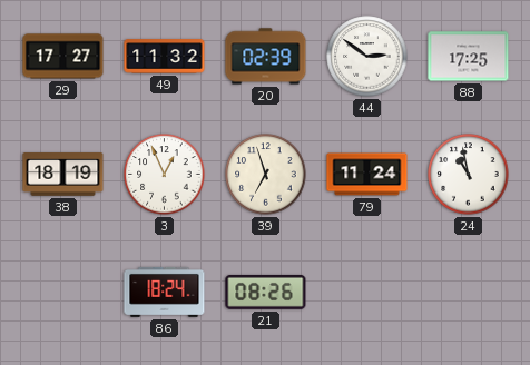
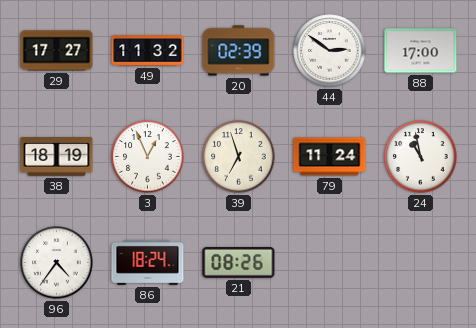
88: 17:25 -> 17:00
96: none -> 4:36
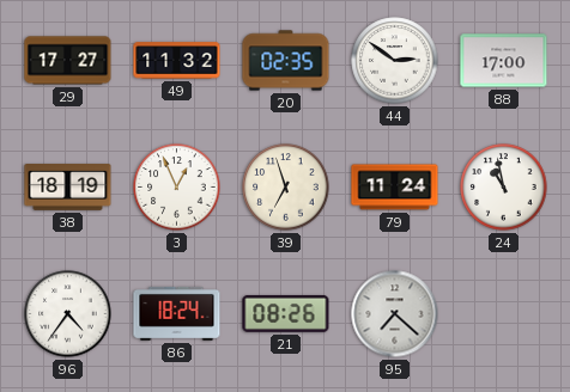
20: 02:39 -> 02:35
95: none -> 7:22
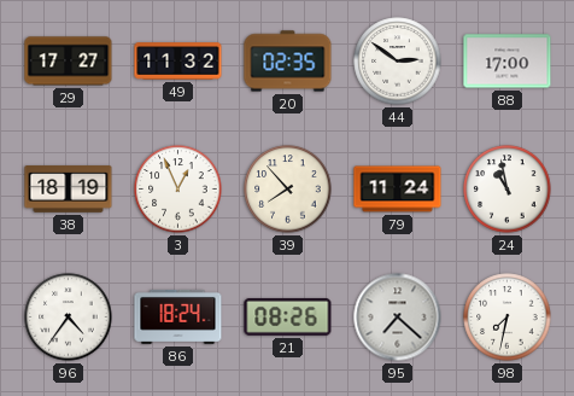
39: 6:57 -> 7:53
98: none -> 7:32
